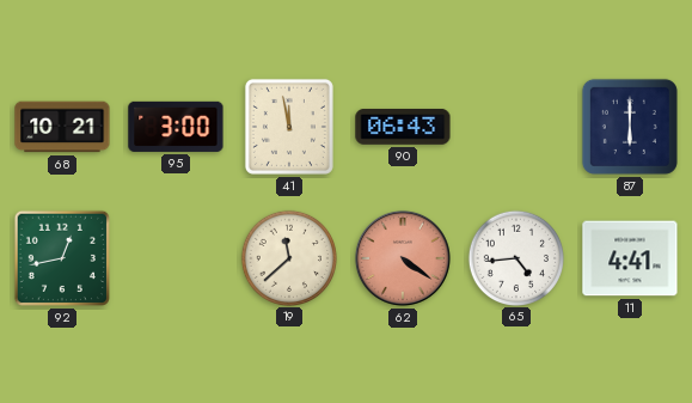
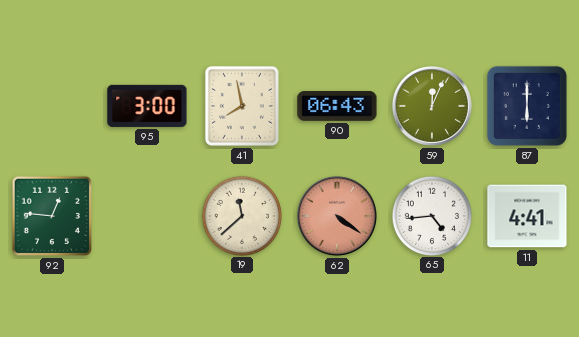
68: 10:21 -> none
41: 11:58 -> 7:58
59: none -> 12:04
92: 12:43 -> 12:46
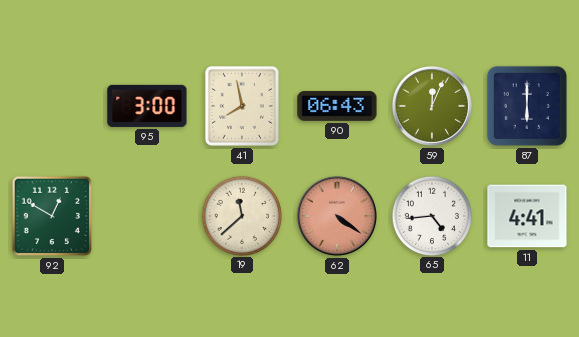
92: 12:46 -> 12:50
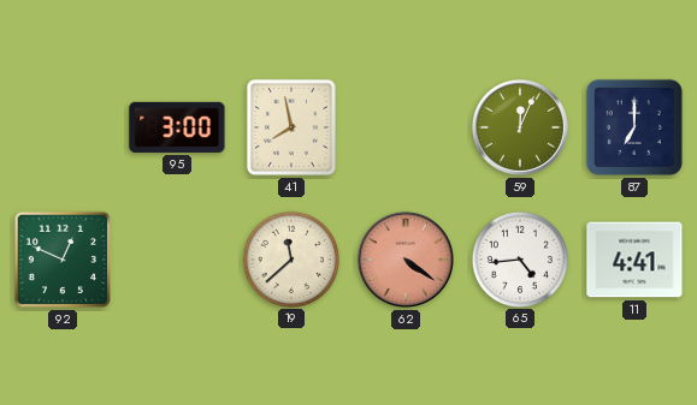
90: 06:43 -> none
87: 6:00 -> 7:00
92: 12:50 -> 12:49
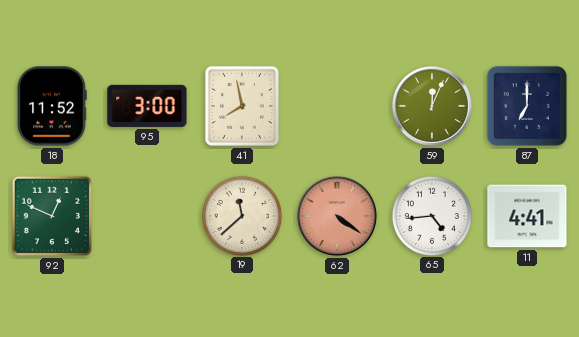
18: none -> 11:52
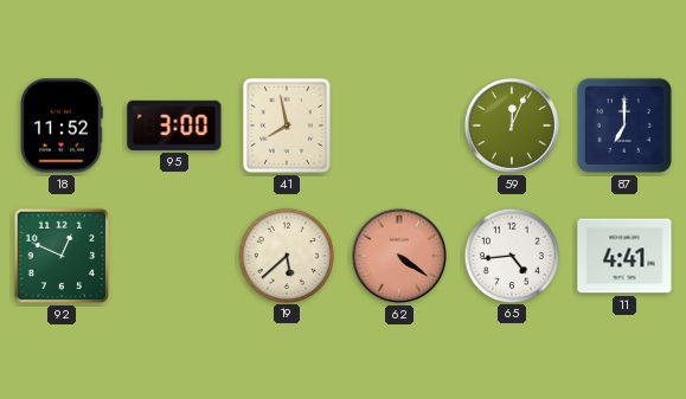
19: 11:38 -> 5:38
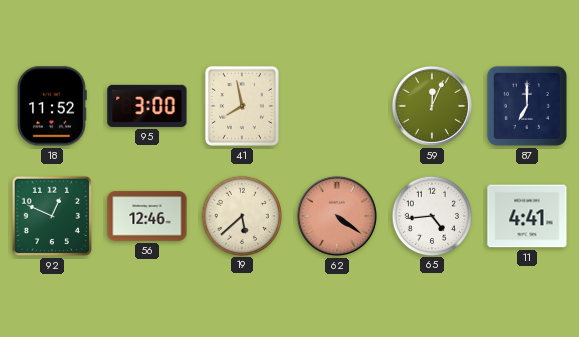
56: none -> 12:46
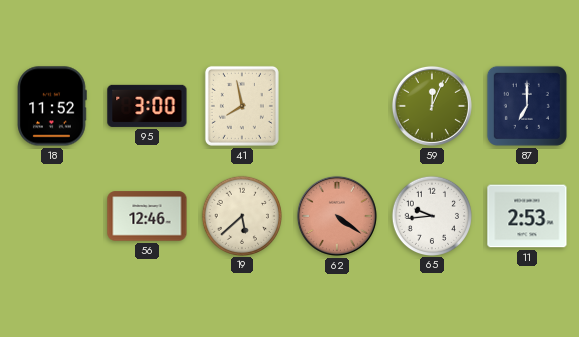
92: 12:49 -> none
65: 4:44 -> 9:44
11: 4:41 -> 2:53
